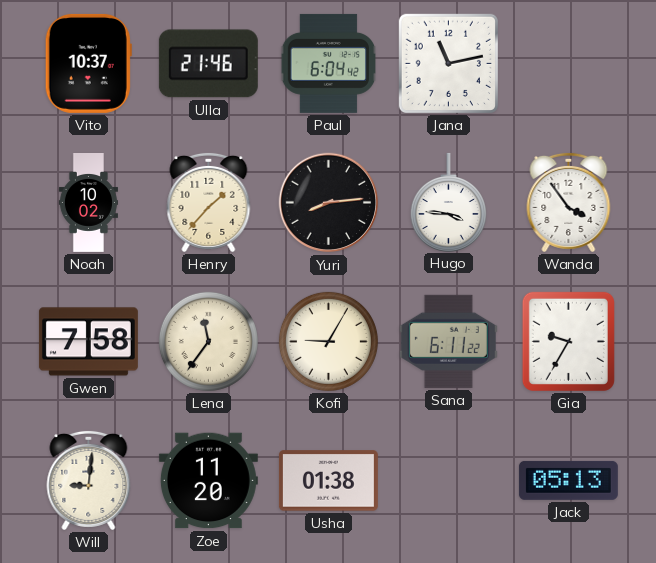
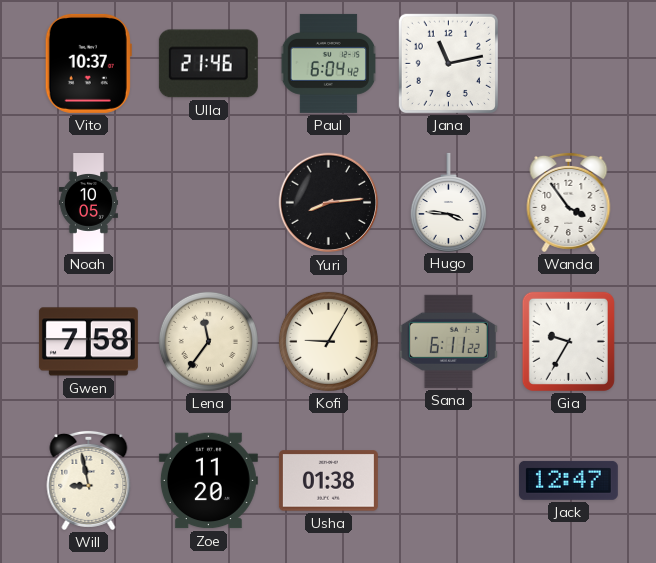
Noah: 10:02 -> 10:05
Henry: 1:37 -> none
Will: 9:01 -> 8:58
Jack: 05:13 -> 12:47
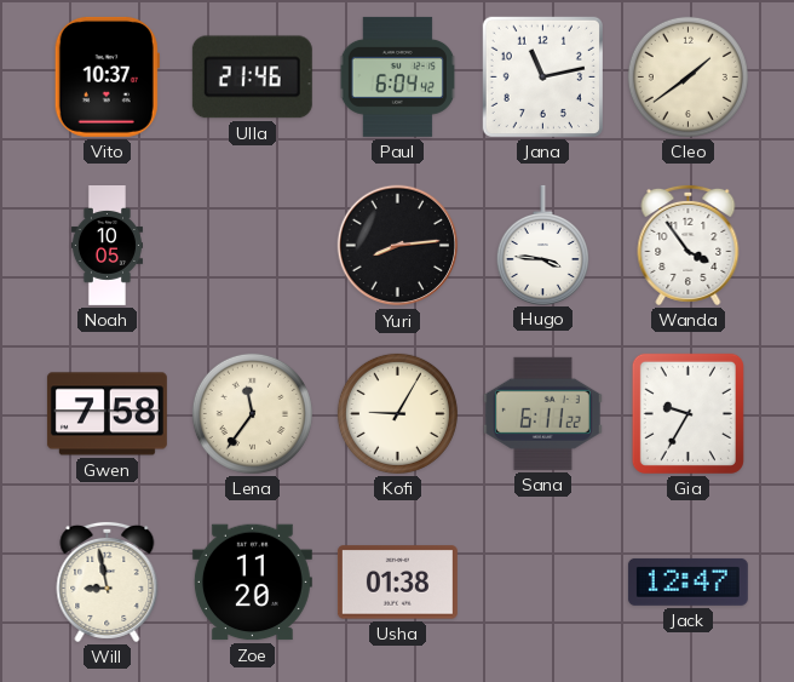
Cleo: none -> 1:39
